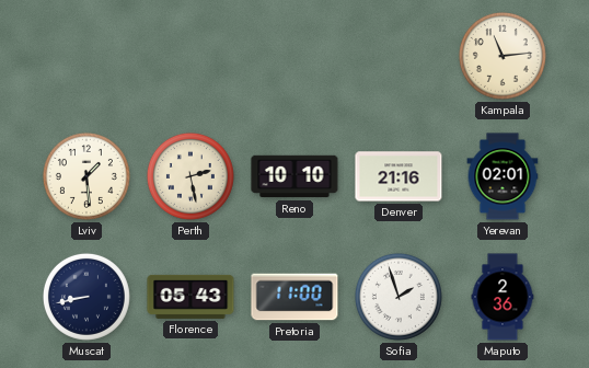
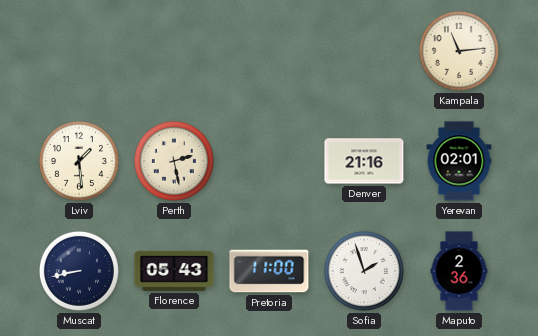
Reno: 10:10 -> none
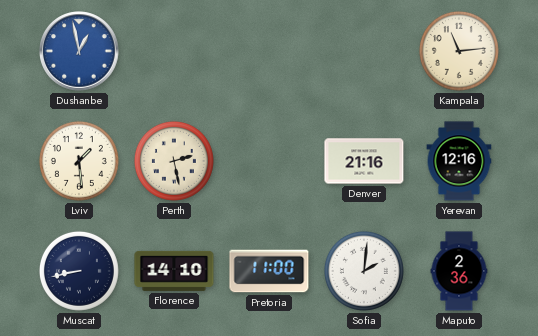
Dushanbe: none -> 12:58
Yerevan: 02:01 -> 12:16
Florence: 05:43 -> 14:10
Sofia: 1:57 -> 2:01
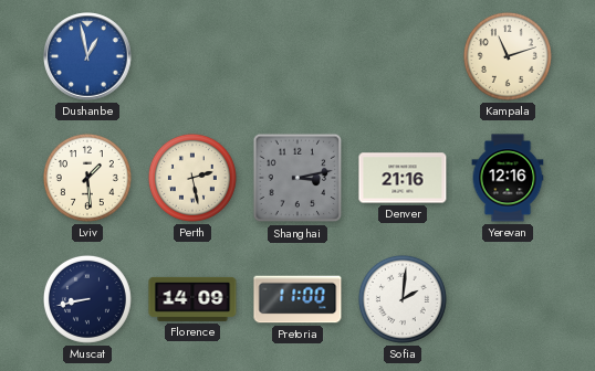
Kampala: 11:14 -> 11:12
Shanghai: none -> 3:13
Florence: 14:10 -> 14:09
Maputo: 2:36 -> none
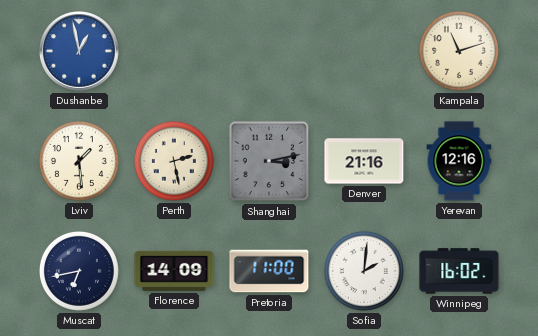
Muscat: 8:43 -> 6:43
Winnipeg: none -> 16:02
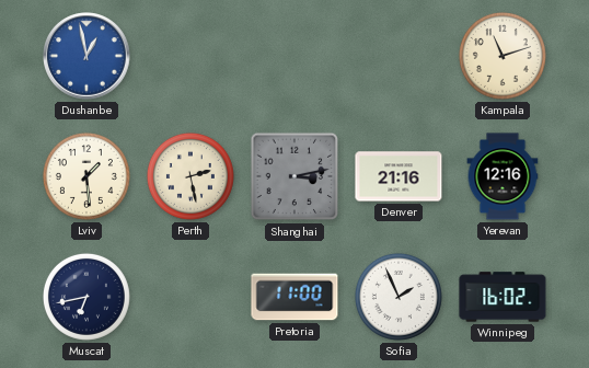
Florence: 14:09 -> none
Sofia: 2:01 -> 1:56
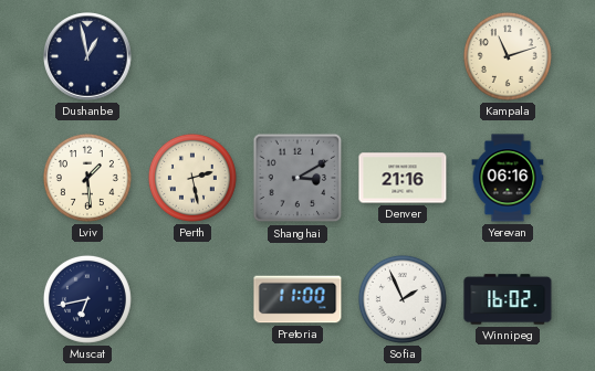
Dushanbe dial: blue -> navy
Shanghai: 3:13 -> 3:10
Yerevan: 12:16 -> 06:16
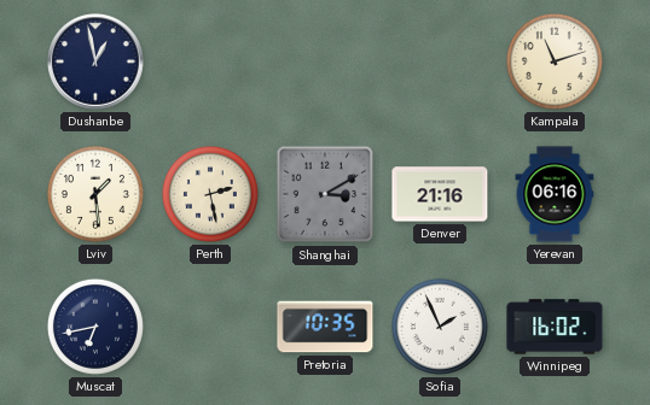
Pretoria: 11:00 -> 10:35
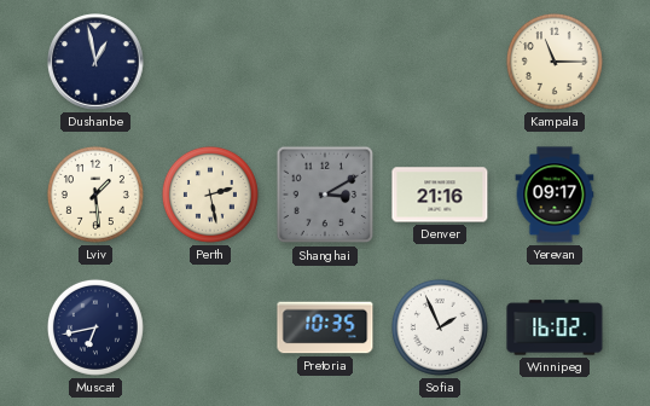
Kampala: 11:12 -> 11:15
Yerevan: 06:16 -> 09:17
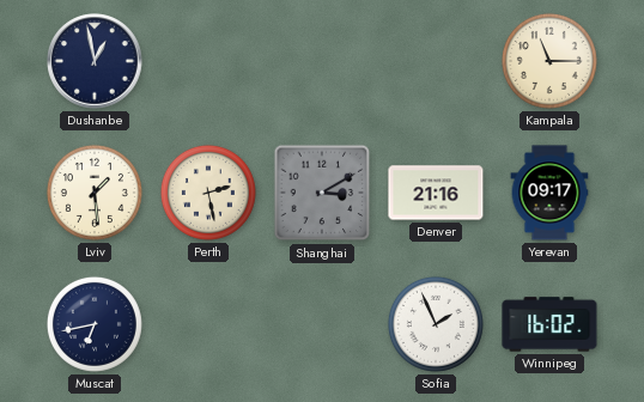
Pretoria: 10:35 -> none
